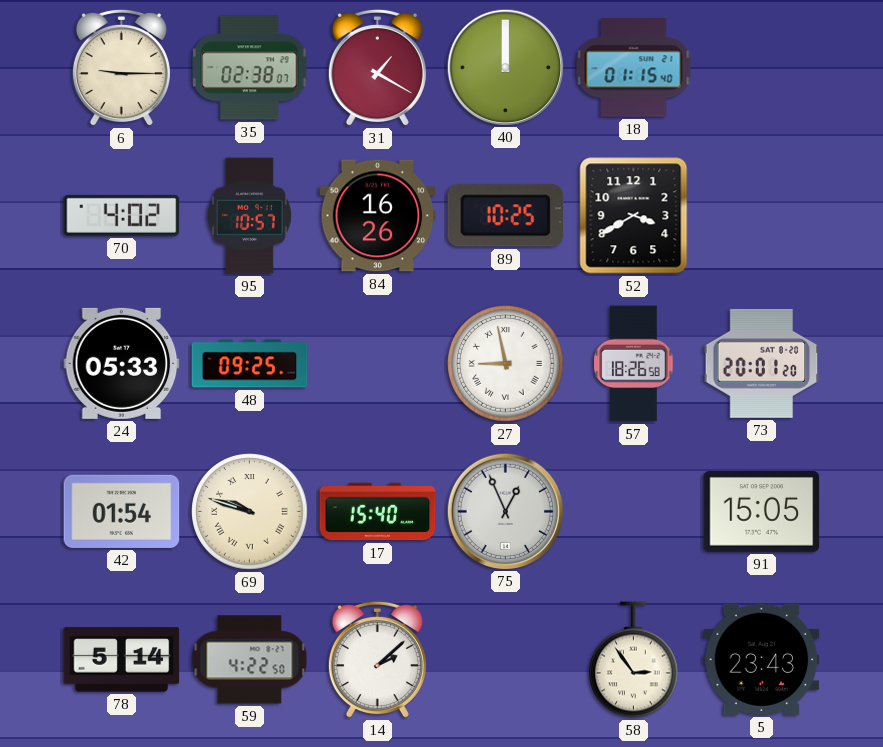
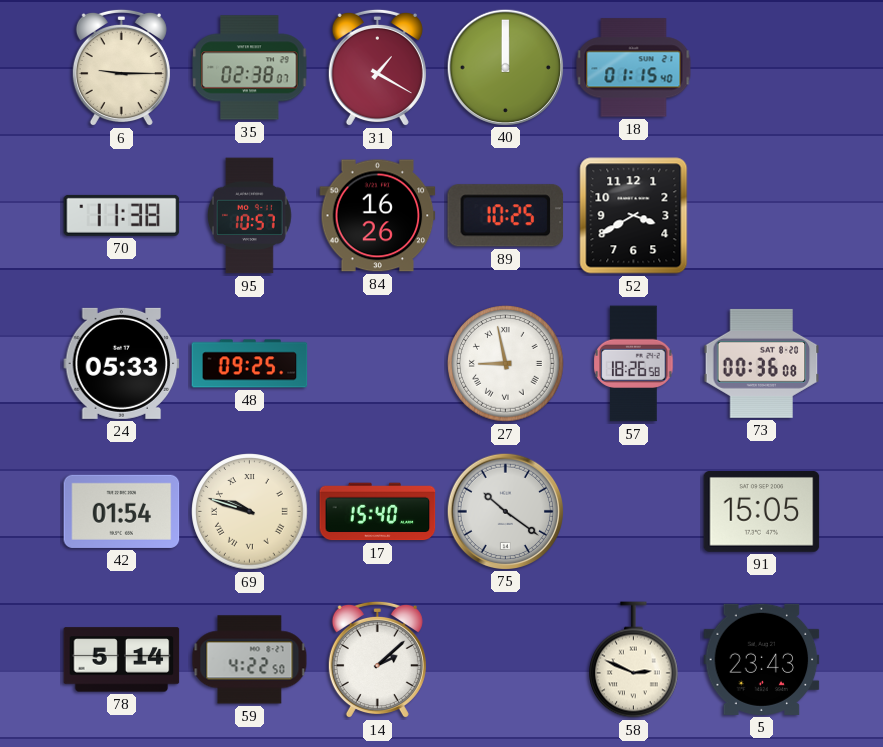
70: 4:02 -> 11:38
73: 20:01 -> 00:36
75: 12:56 -> 10:21
58: 2:54 -> 2:49
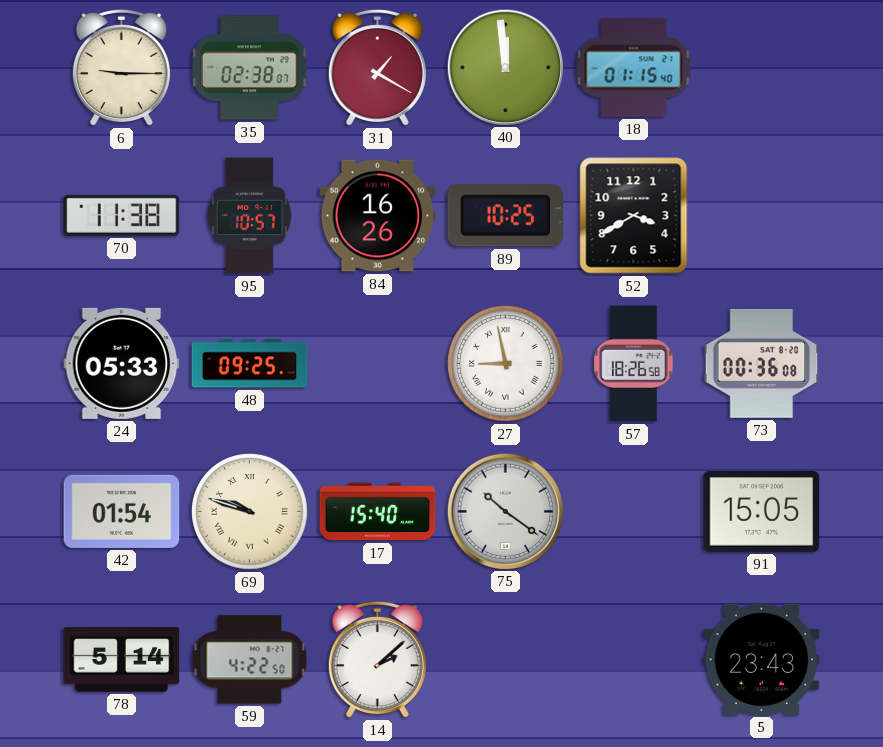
40: 12:00 -> 11:59
58: 2:49 -> none
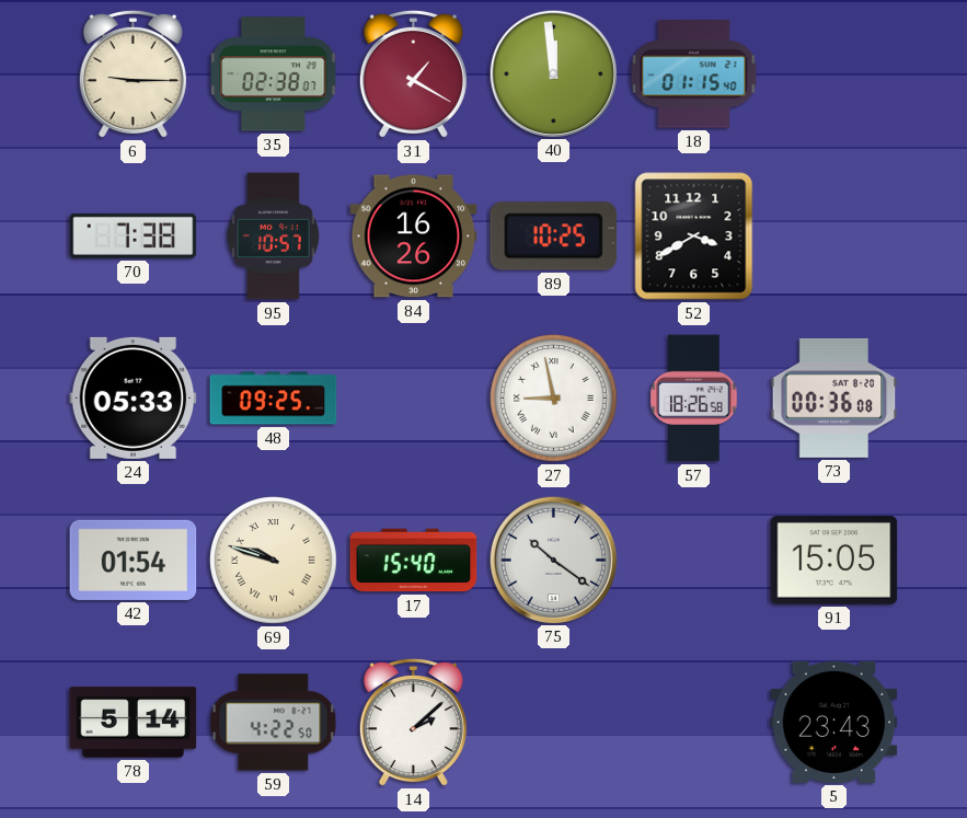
70: 11:38 -> 7:38
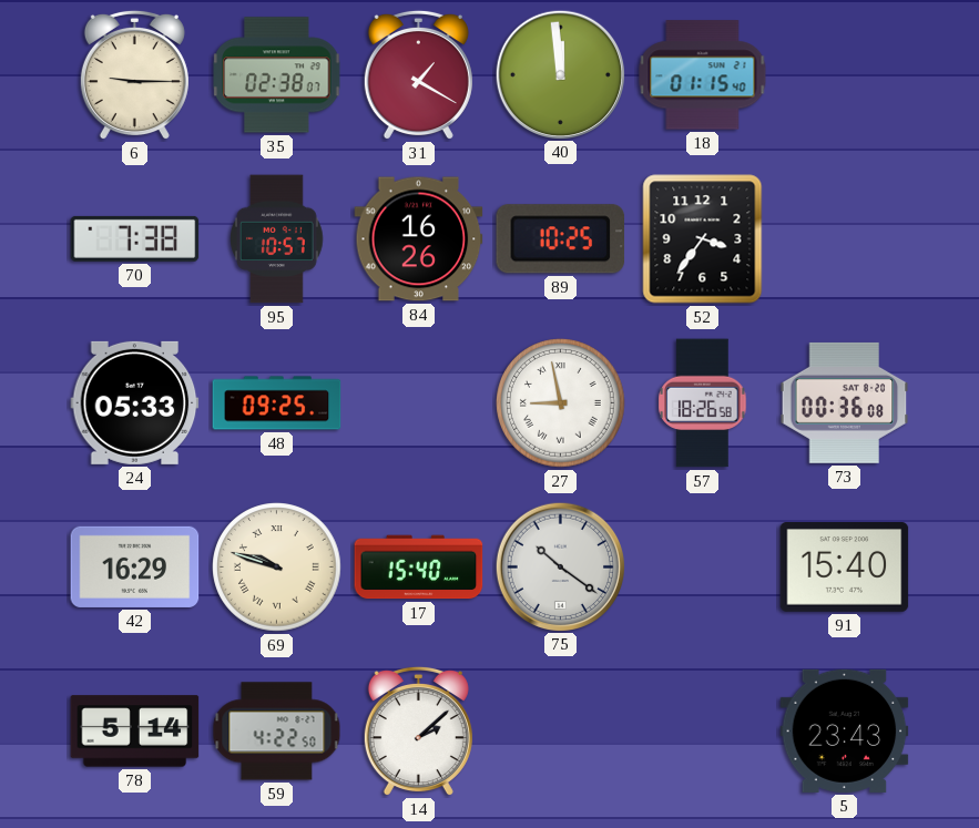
52: 3:40 -> 3:36
42: 01:54 -> 16:29
91: 15:05 -> 15:40
